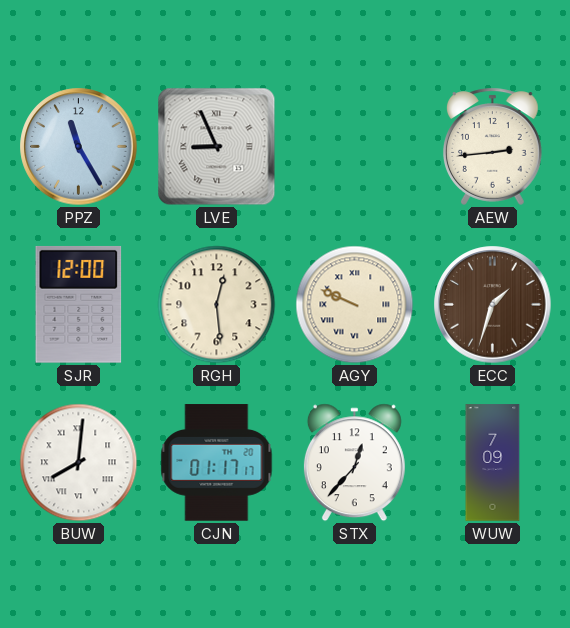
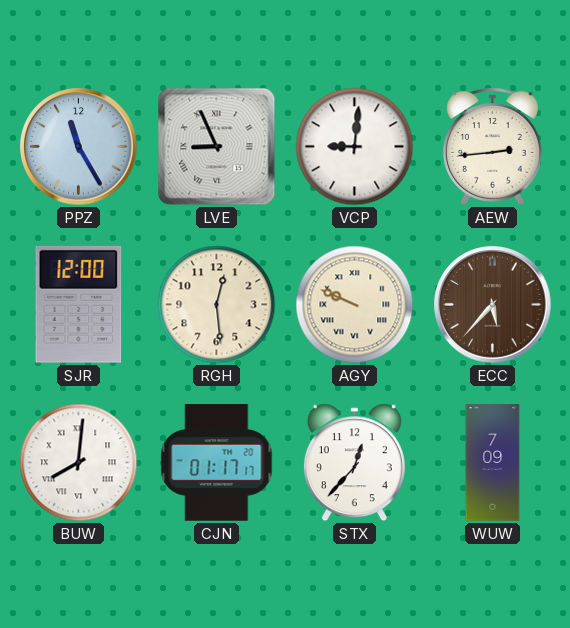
VCP: none -> 9:01
ECC: 1:33 -> 5:37
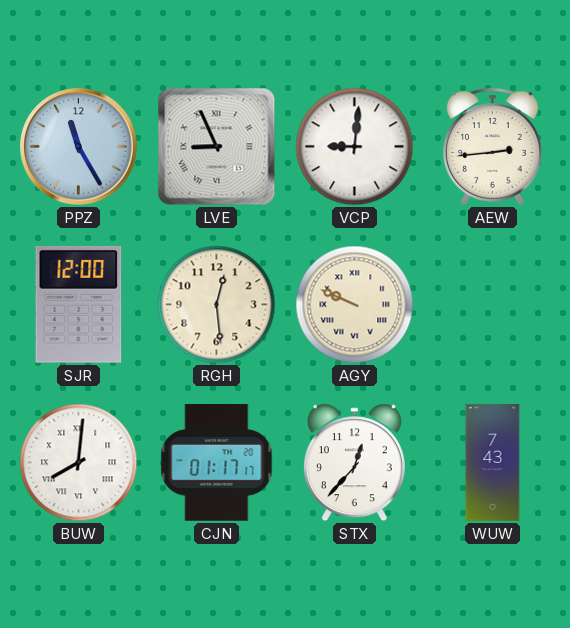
ECC: 5:37 -> none
WUW: 7:09 -> 7:43
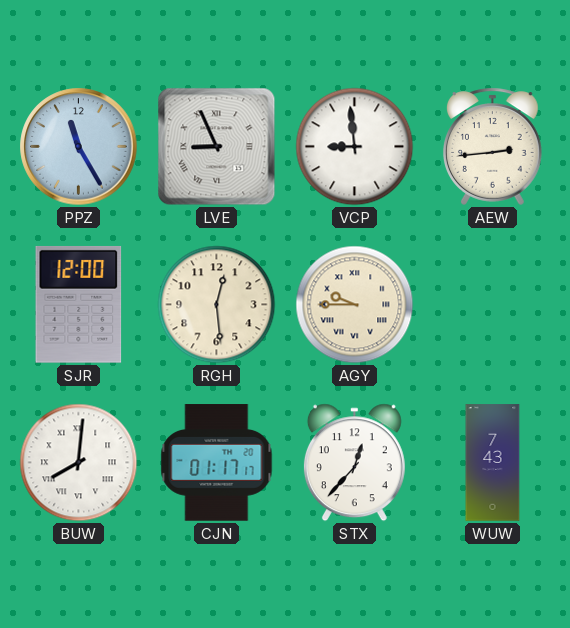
VCP: 9:01 -> 8:59
AGY: 9:49 -> 9:45
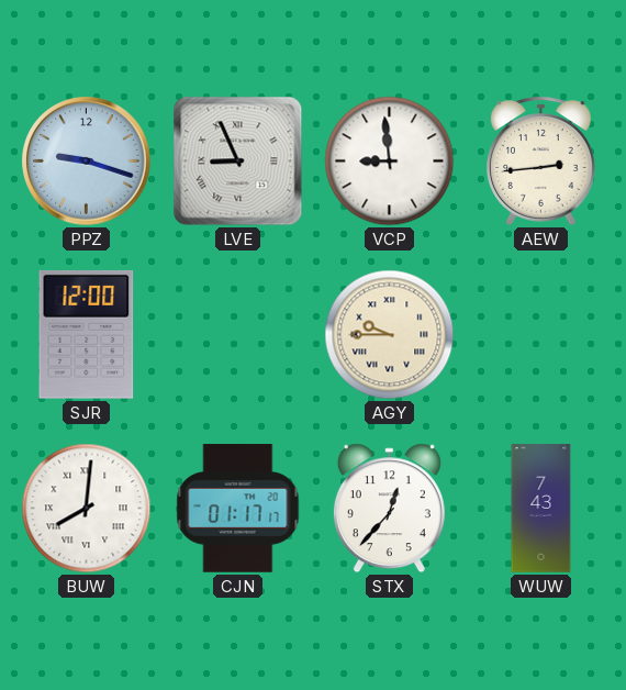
PPZ: 11:25 -> 9:18
RGH: 12:29 -> none
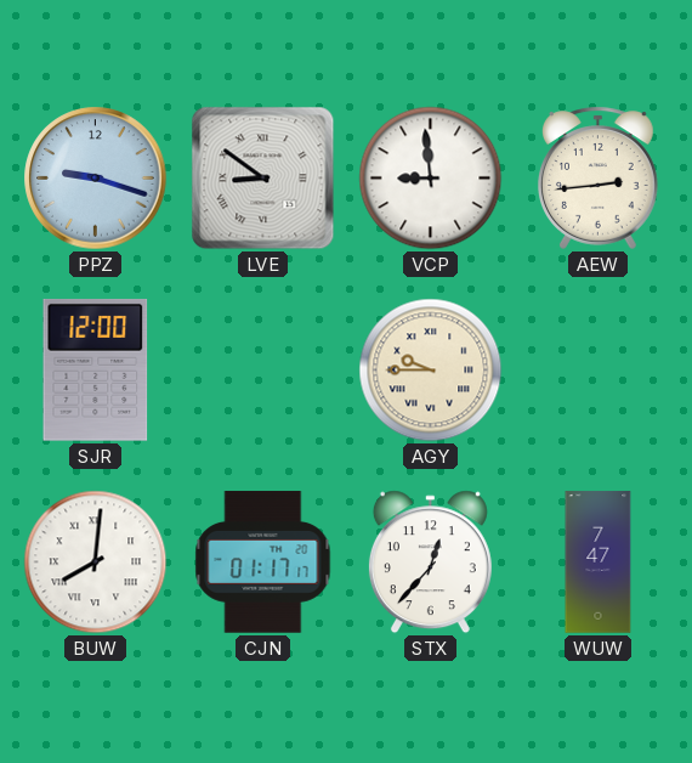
LVE: 8:56 -> 8:51
WUW: 7:43 -> 7:47
